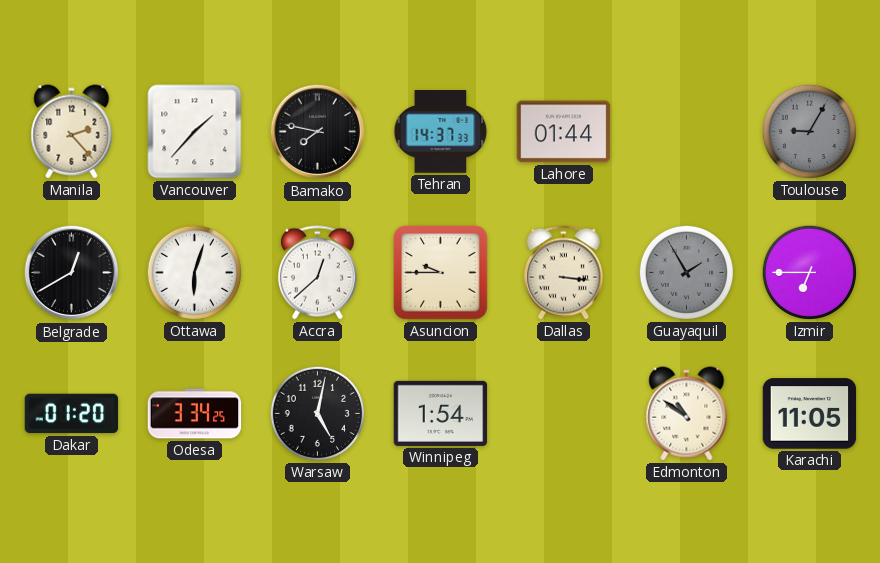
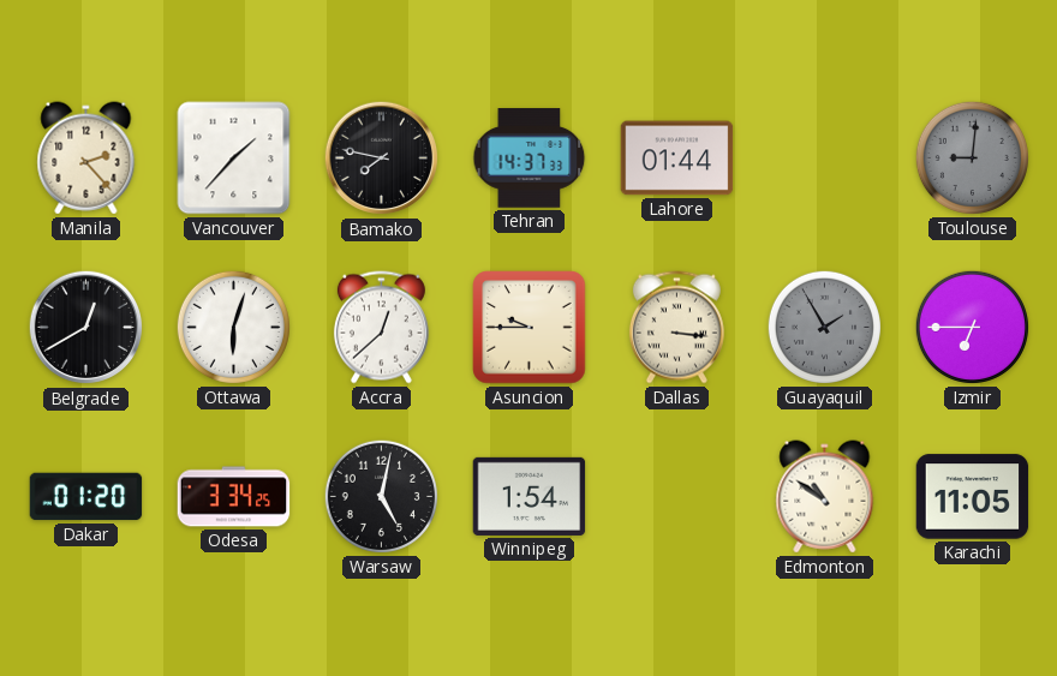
Toulouse: 9:05 -> 9:01
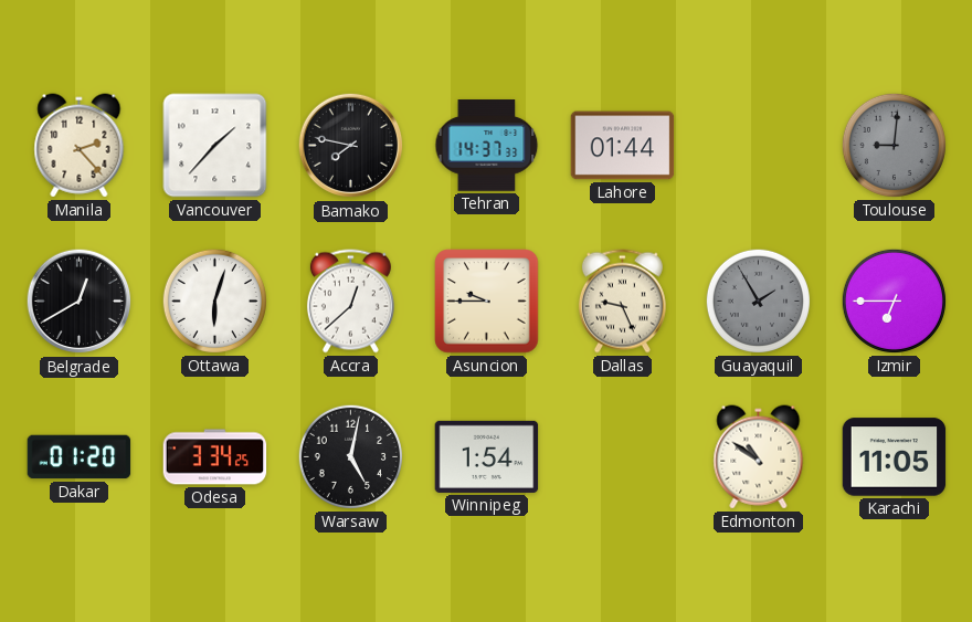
Dallas: 3:16 -> 9:26
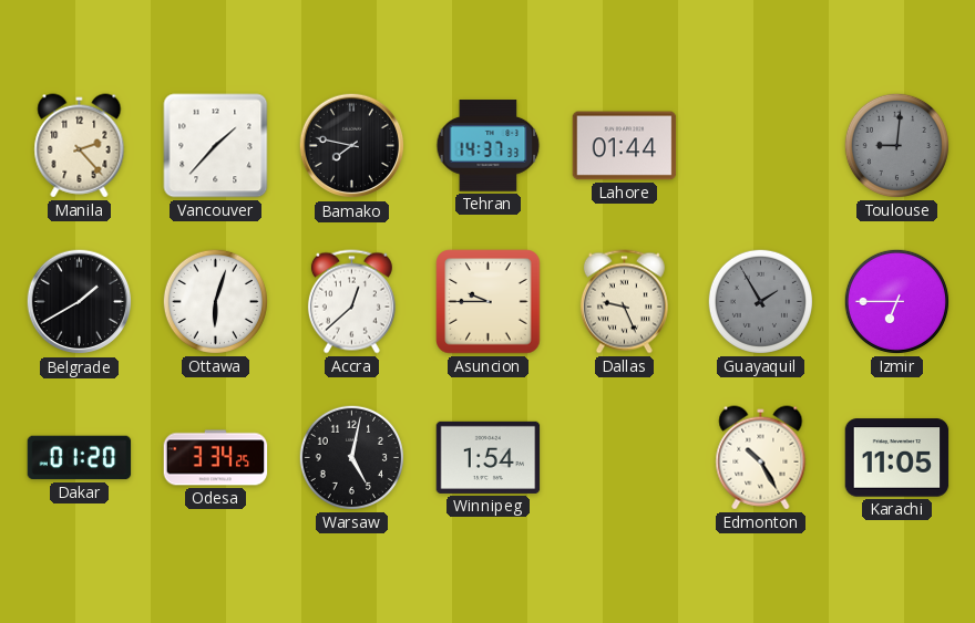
Belgrade: 12:40 -> 1:40
Edmonton: 10:51 -> 10:25
